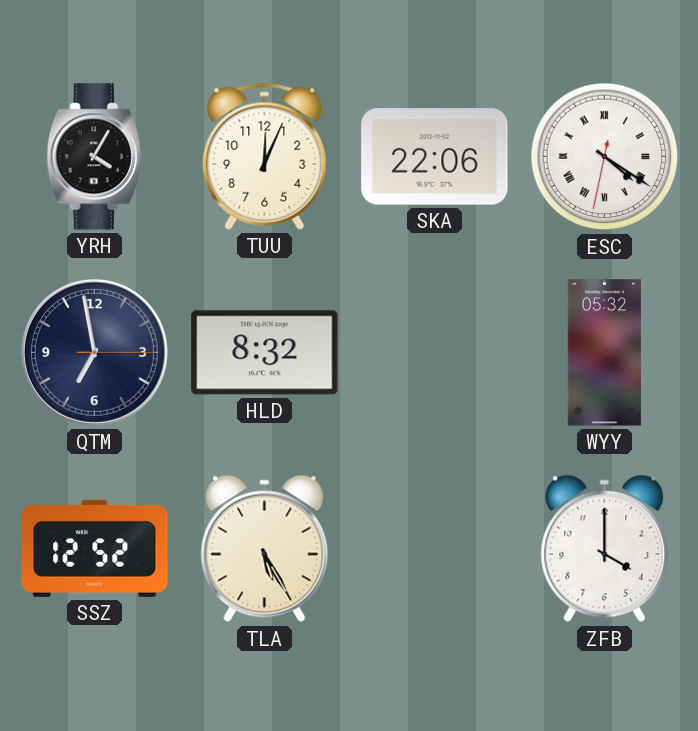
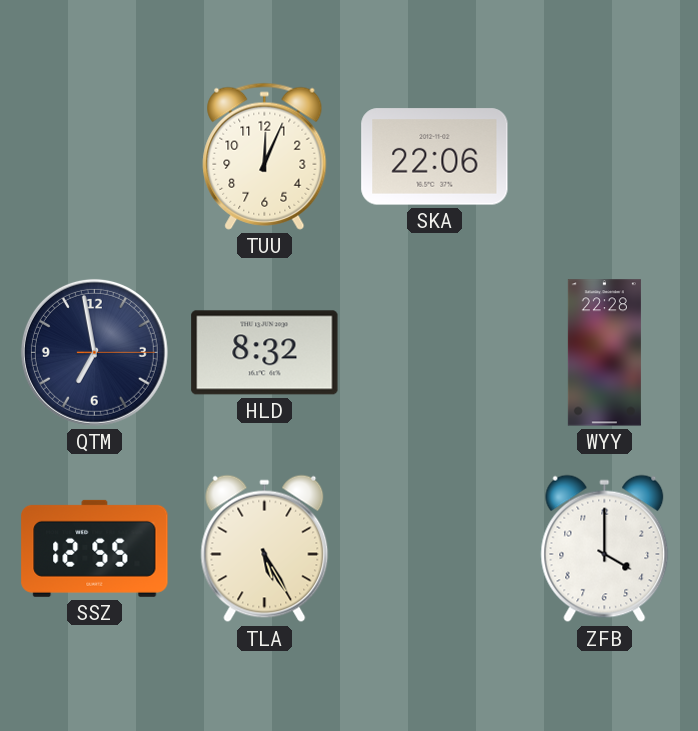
YRH: 4:05 -> none
ESC: 4:20 -> none
WYY: 05:32 -> 22:28
SSZ: 12:52 -> 12:55
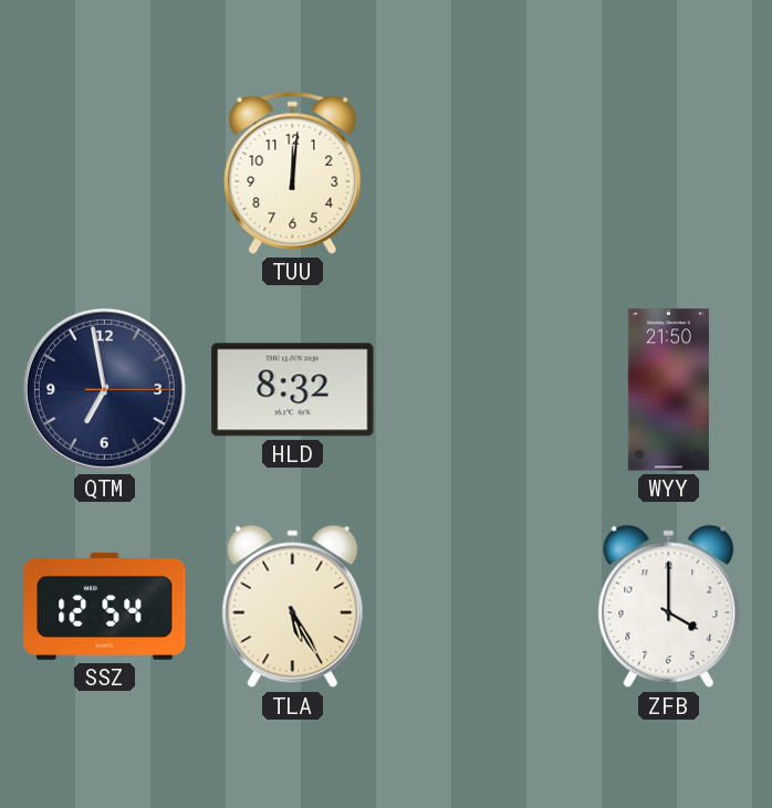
TUU: 12:04 -> 12:01
SKA: 22:06 -> none
WYY: 22:28 -> 21:50
SSZ: 12:55 -> 12:54
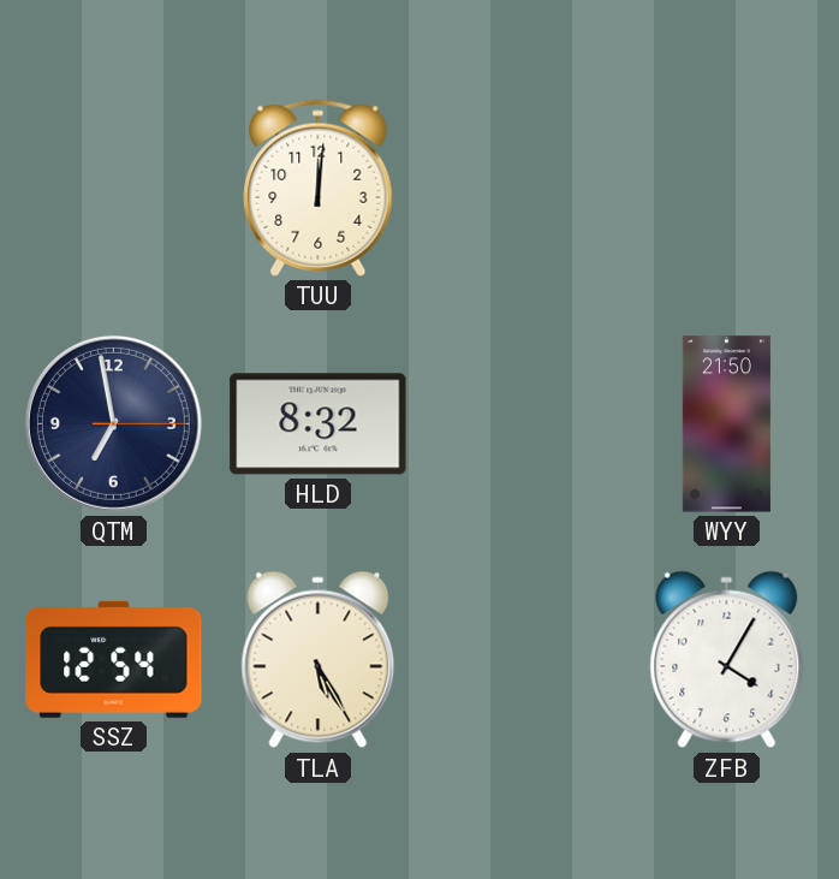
ZFB: 4:00 -> 4:05
